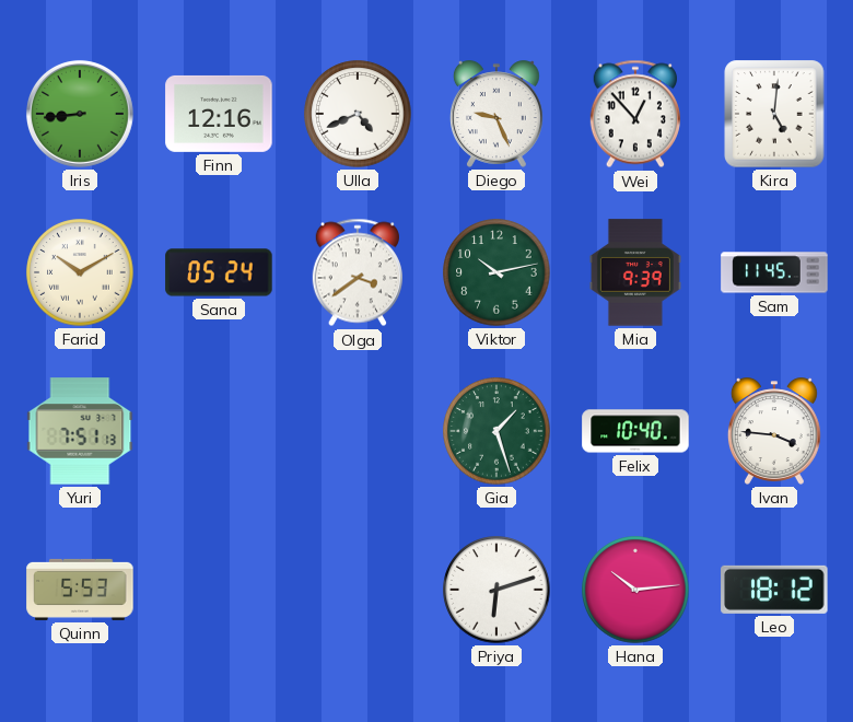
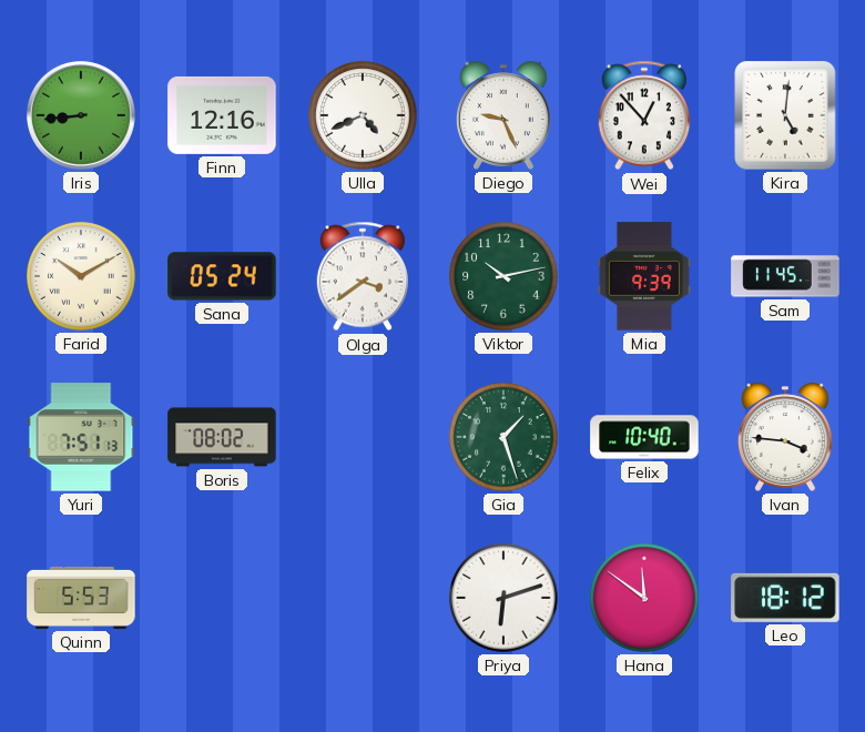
Boris: none -> 08:02
Hana: 10:14 -> 11:51
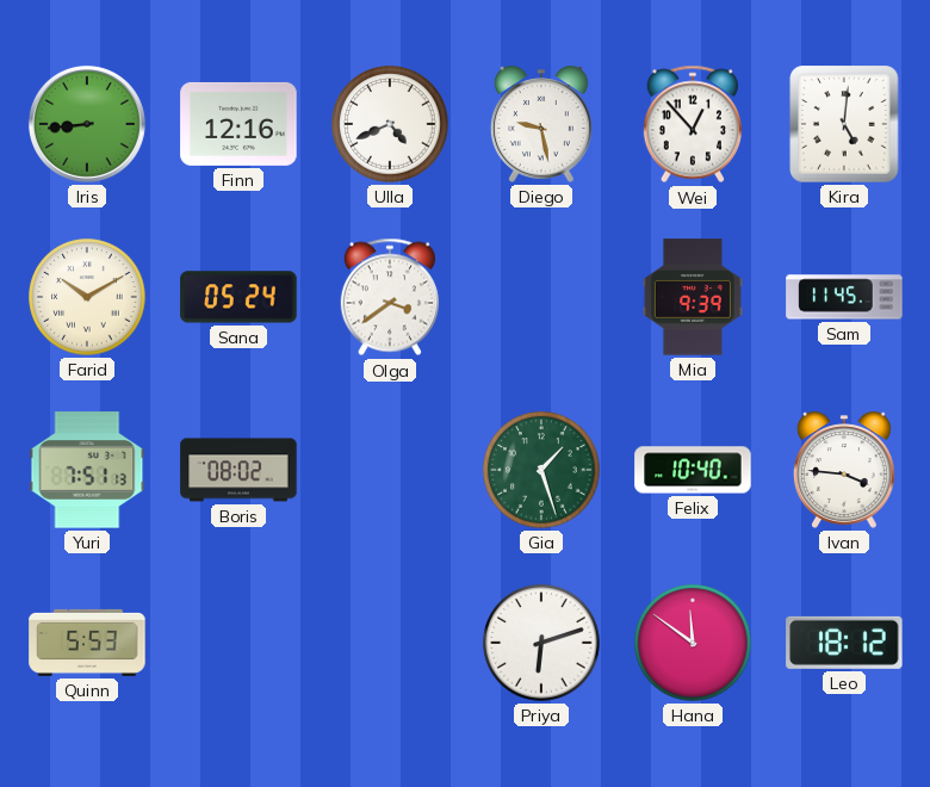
Diego: 9:26 -> 9:28
Viktor: 10:13 -> none
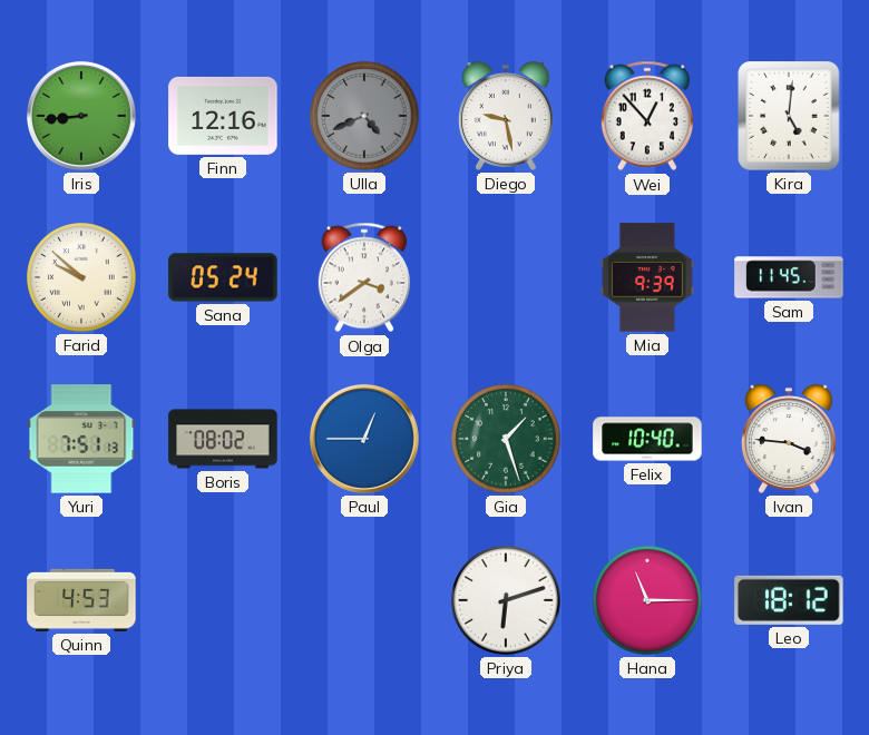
Ulla dial: white -> grey
Farid: 10:10 -> 9:52
Paul: none -> 12:45
Quinn: 5:53 -> 4:53
Hana: 11:51 -> 11:15
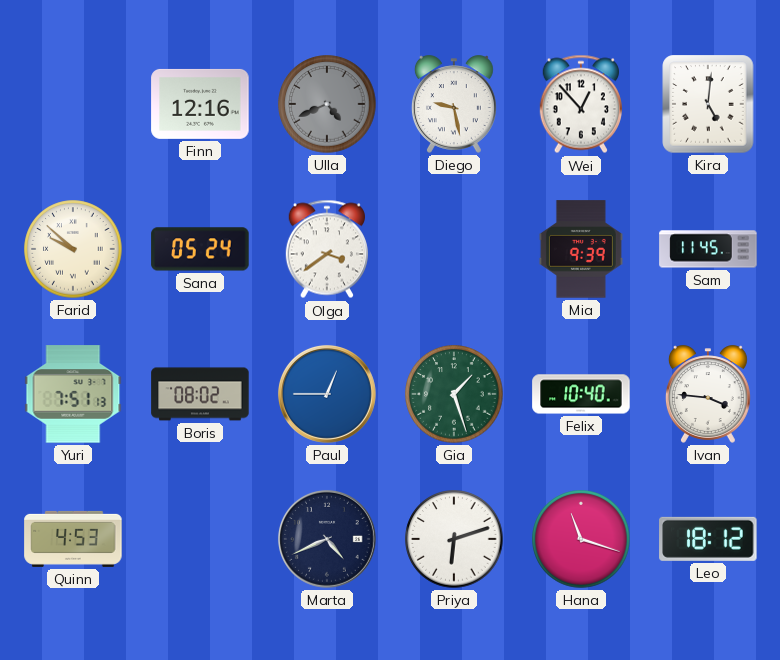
Iris: 8:44 -> none
Marta: none -> 4:41
Hana: 11:15 -> 11:18
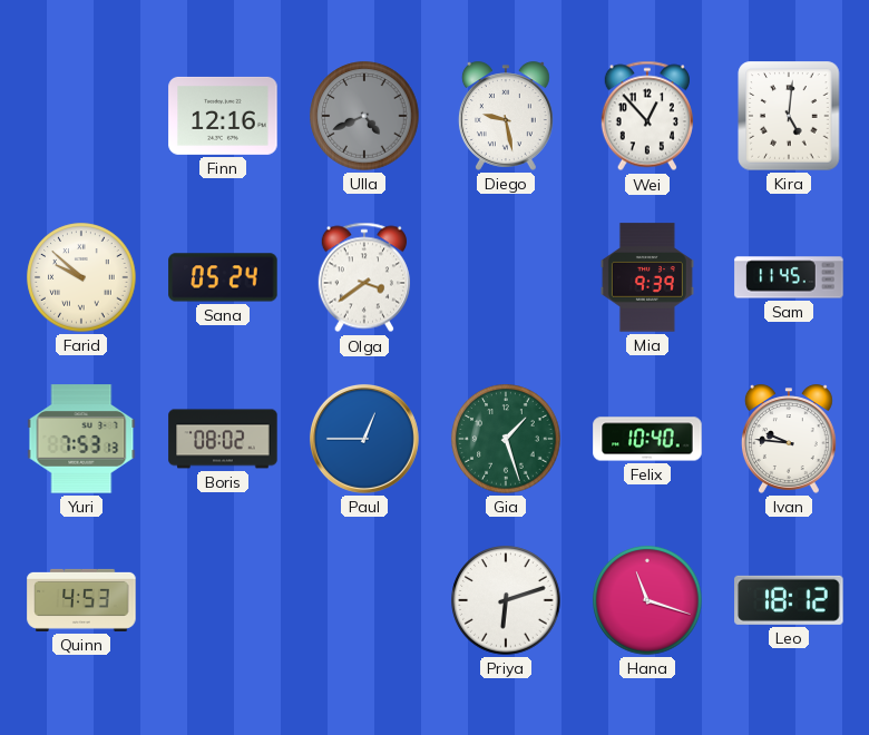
Yuri: 7:51 -> 7:53
Ivan: 3:46 -> 9:46
Marta: 4:41 -> none
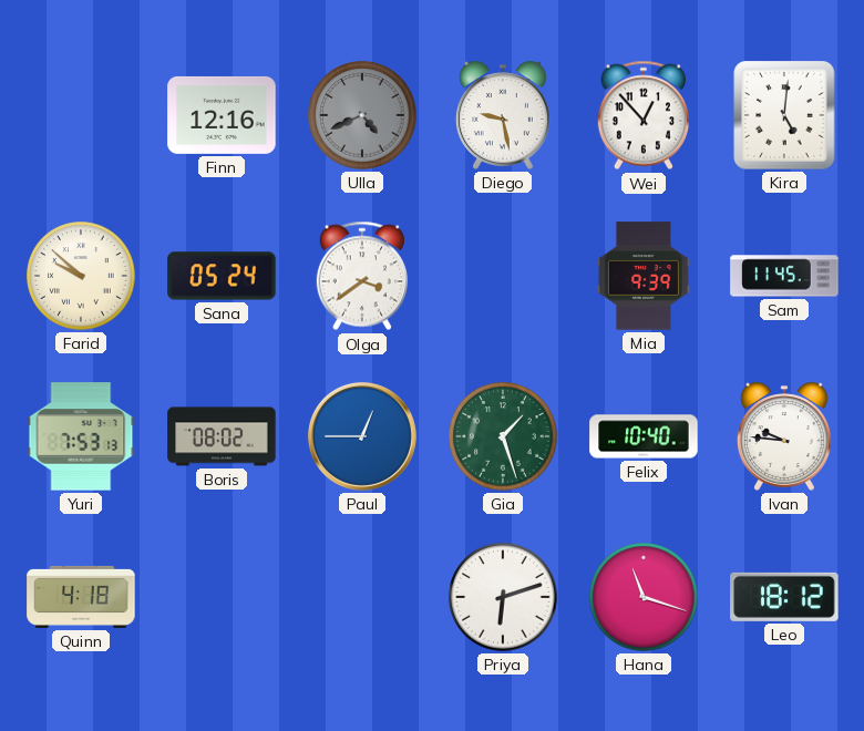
Quinn: 4:53 -> 4:18
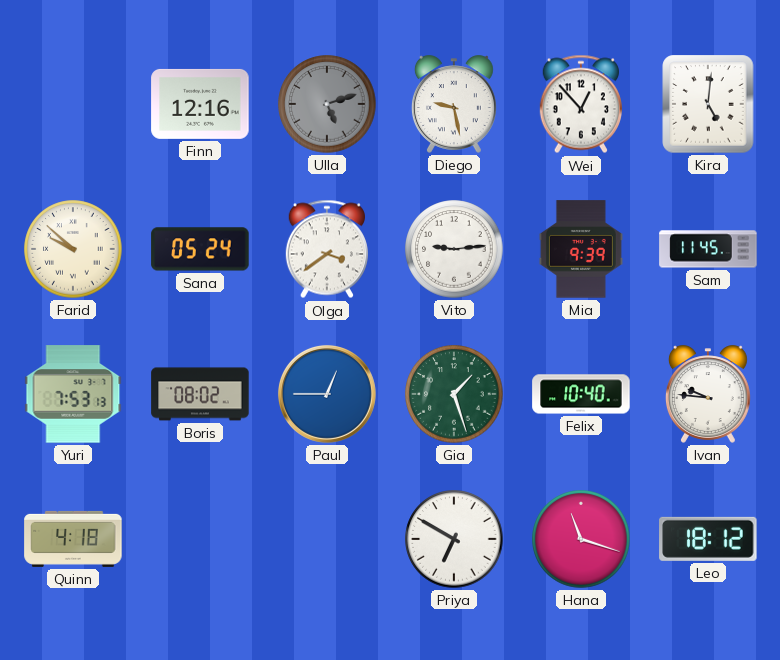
Ulla: 4:41 -> 5:12
Vito: none -> 9:14
Priya: 6:12 -> 6:50
